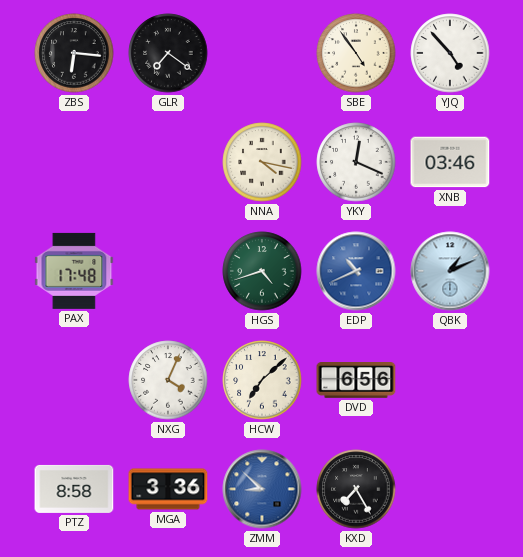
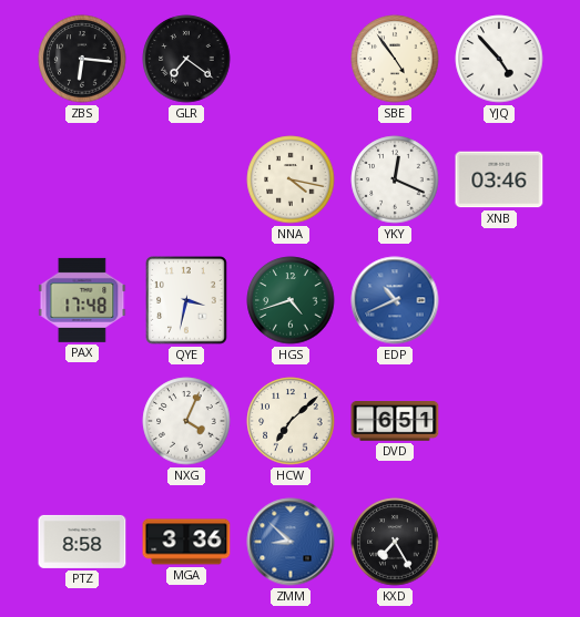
QYE: none -> 3:32
QBK: 1:11 -> none
DVD: 6:56 -> 6:51
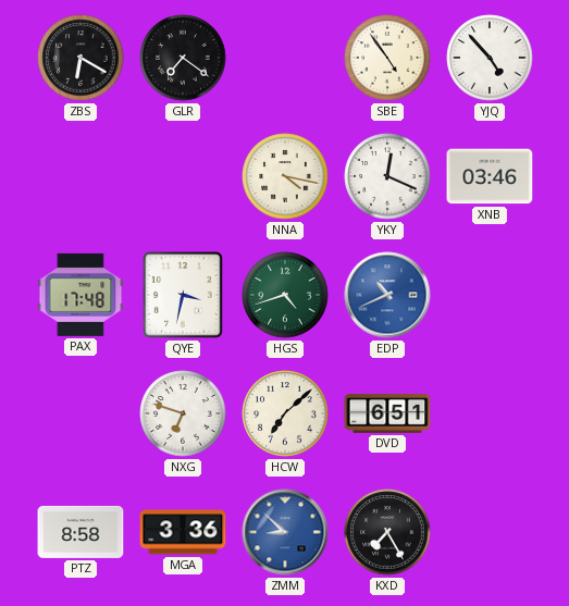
ZBS: 6:16 -> 6:20
NXG: 4:04 -> 6:48
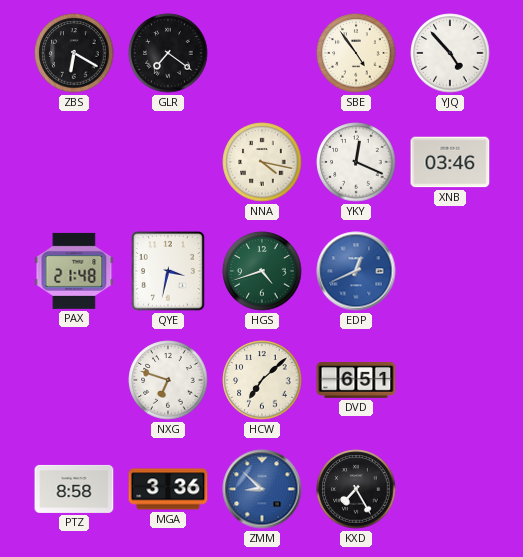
PAX: 17:48 -> 21:48
EDP: 10:41 -> 12:41
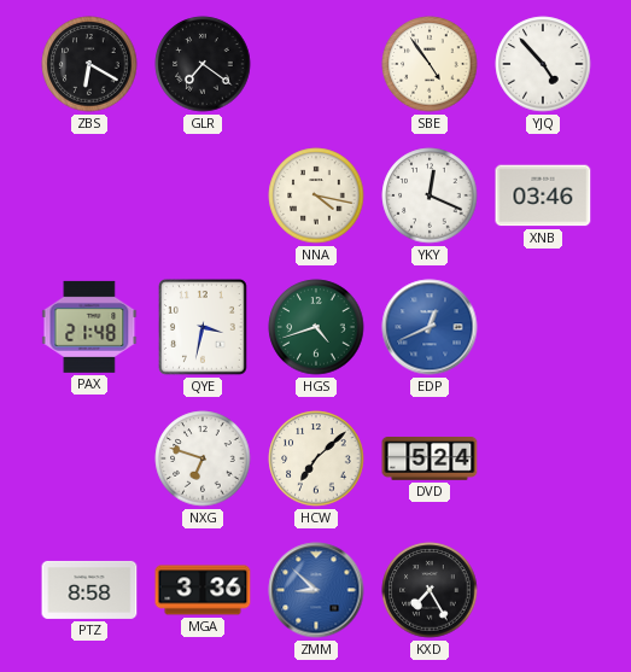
DVD: 6:51 -> 5:24
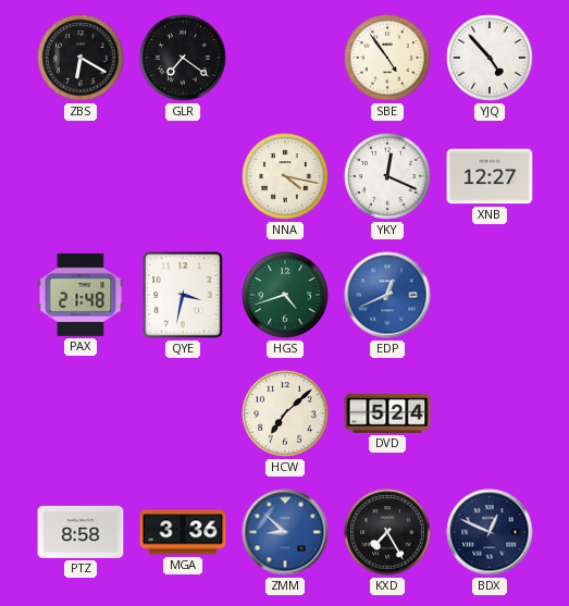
XNB: 03:46 -> 12:27
NXG: 6:48 -> none
BDX: none -> 12:49
